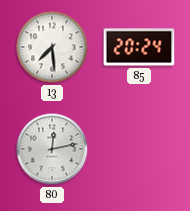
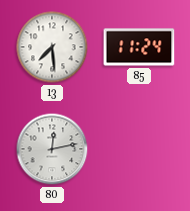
85: 20:24 -> 11:24
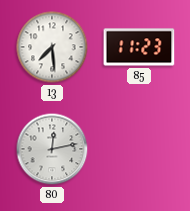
85: 11:24 -> 11:23
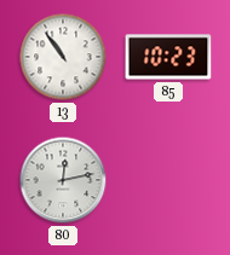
13: 7:29 -> 10:54
85: 11:23 -> 10:23
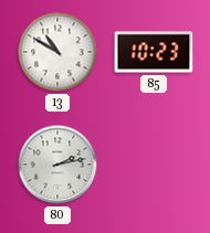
13: 10:54 -> 10:50
80: 12:13 -> 2:13
